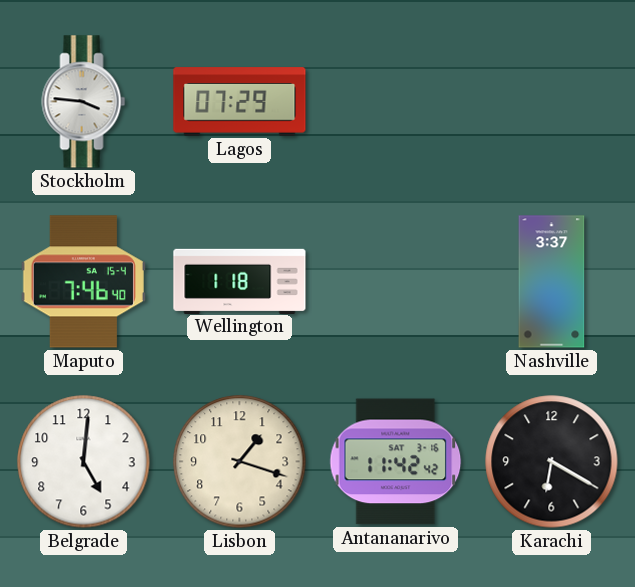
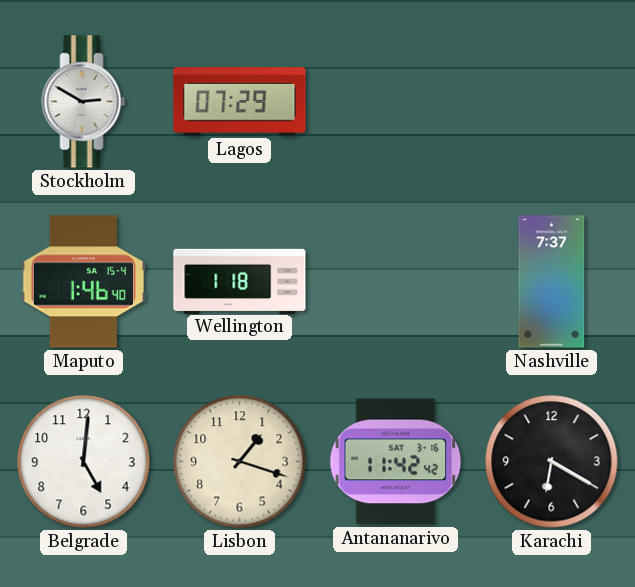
Stockholm: 3:46 -> 2:50
Maputo: 7:46 -> 1:46
Nashville: 3:37 -> 7:37
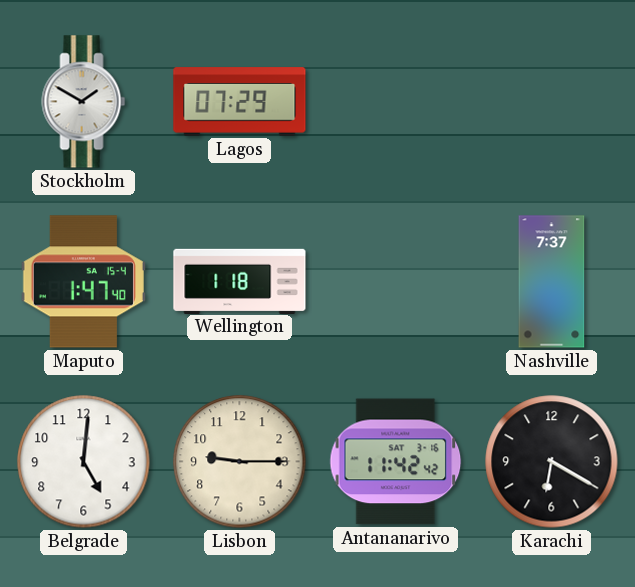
Stockholm: 2:50 -> 1:50
Maputo: 1:46 -> 1:47
Lisbon: 1:18 -> 9:15
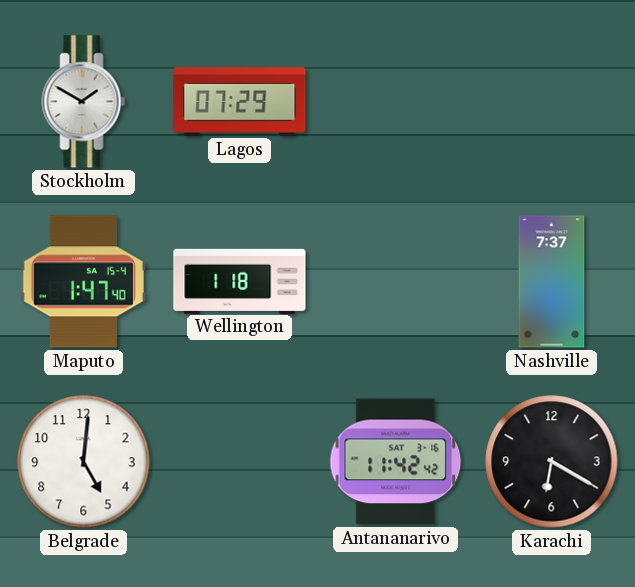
Lisbon: 9:15 -> none
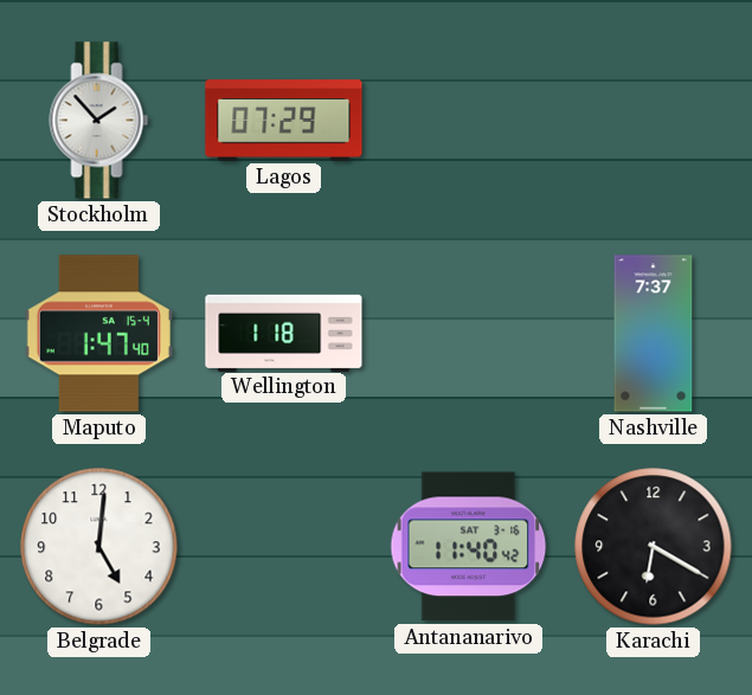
Stockholm: 1:50 -> 1:53
Antananarivo: 11:42 -> 11:40
